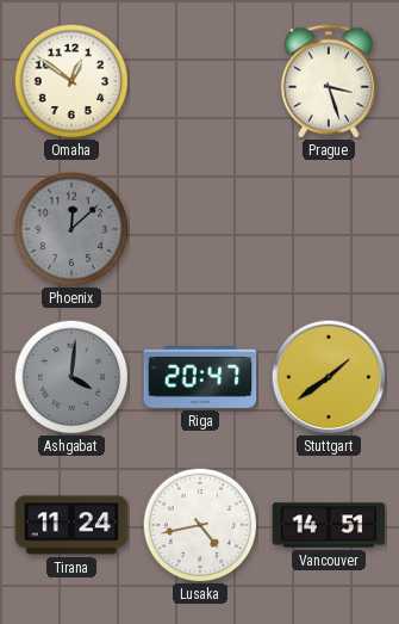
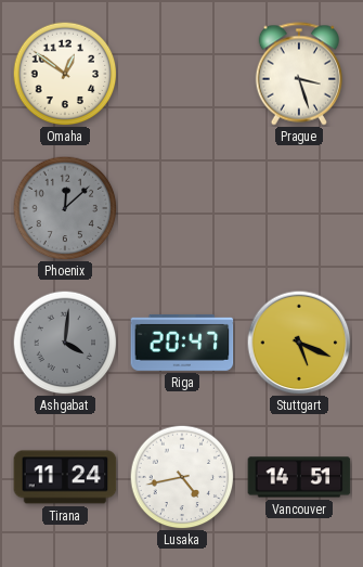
Stuttgart: 1:39 -> 5:19
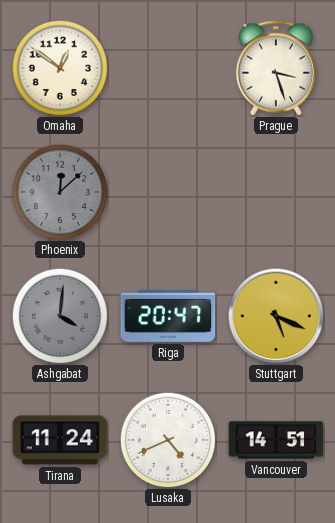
Lusaka: 4:43 -> 4:41
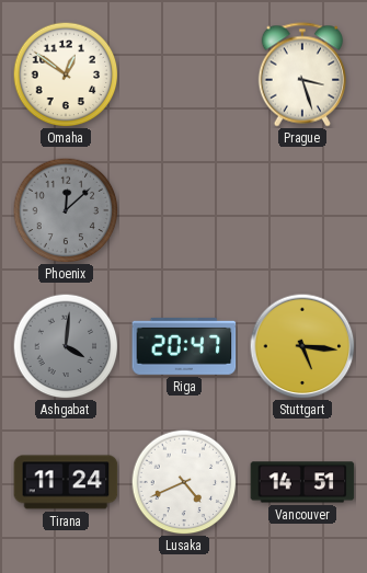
Stuttgart: 5:19 -> 5:16
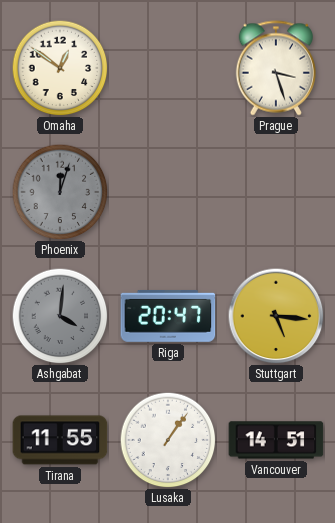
Phoenix: 12:08 -> 12:03
Tirana: 11:24 -> 11:55
Lusaka: 4:41 -> 1:06
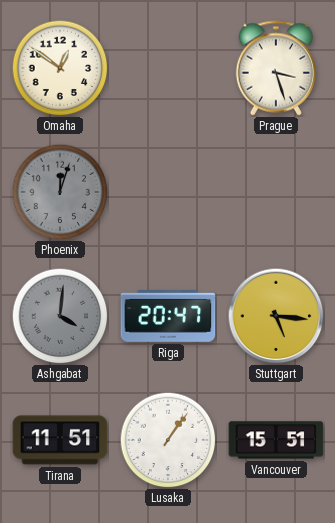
Tirana: 11:55 -> 11:51
Vancouver: 14:51 -> 15:51
